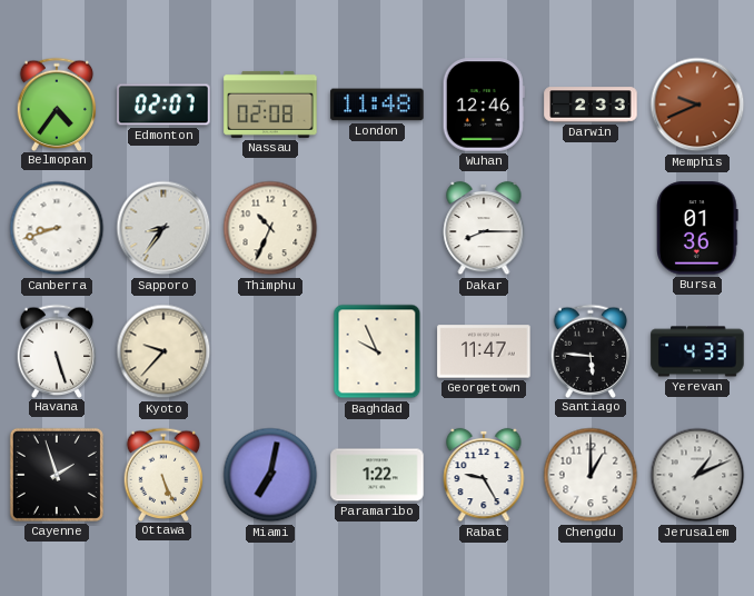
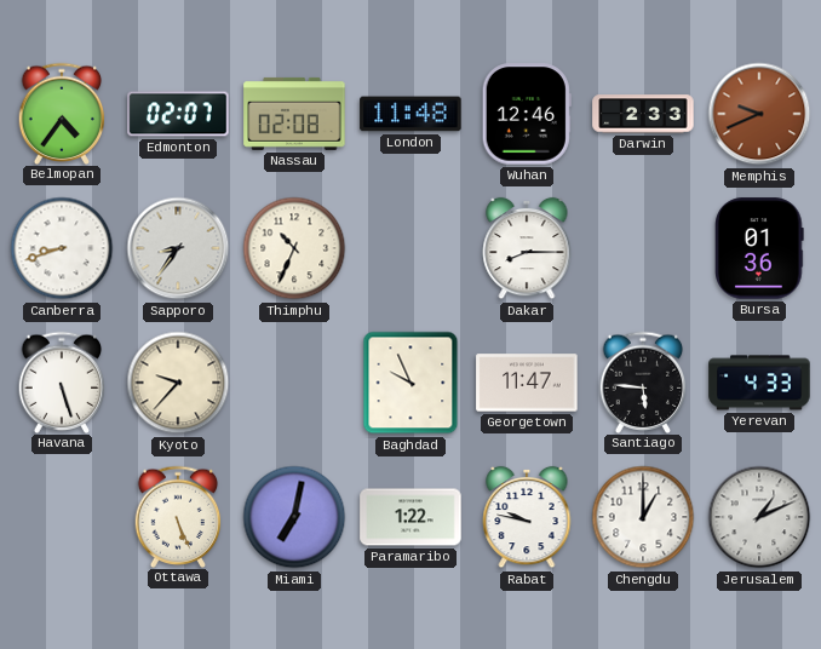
Cayenne: 1:57 -> none
Rabat: 9:25 -> 9:47
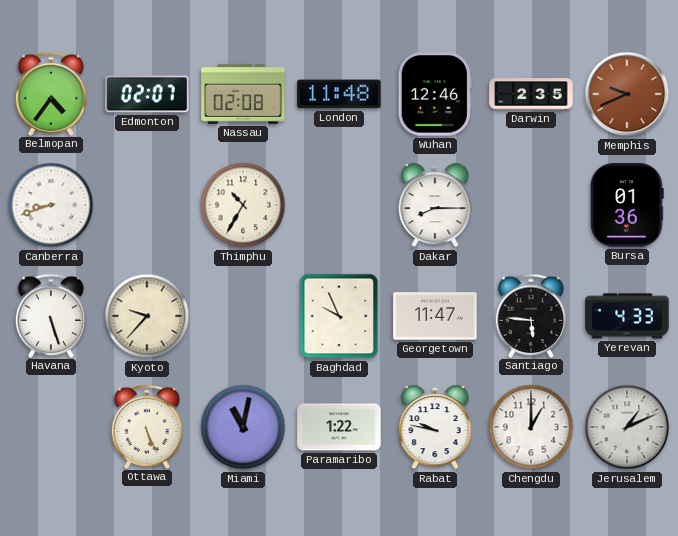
Darwin: 2:33 -> 2:35
Sapporo: 8:36 -> none
Thimphu: 10:34 -> 10:35
Miami: 7:02 -> 11:02
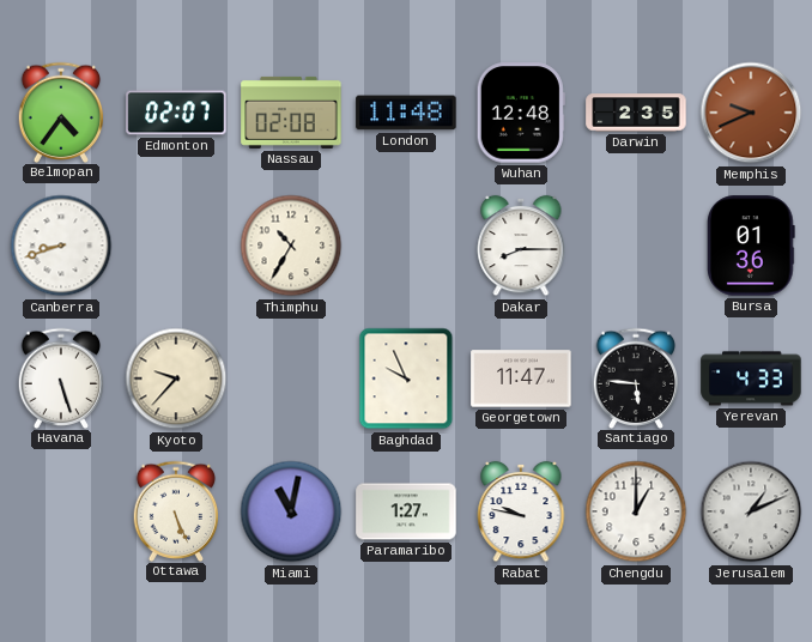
Wuhan: 12:46 -> 12:48
Paramaribo: 1:22 -> 1:27
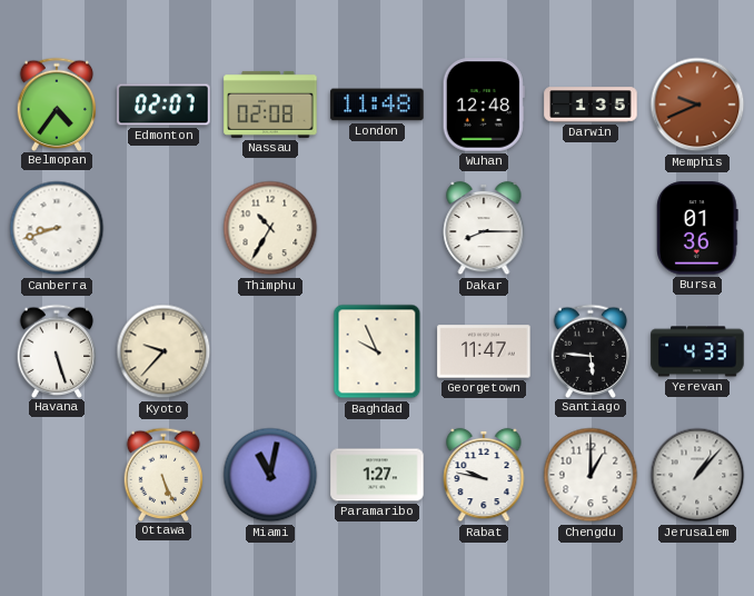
Darwin: 2:35 -> 1:35
Jerusalem: 1:11 -> 1:07
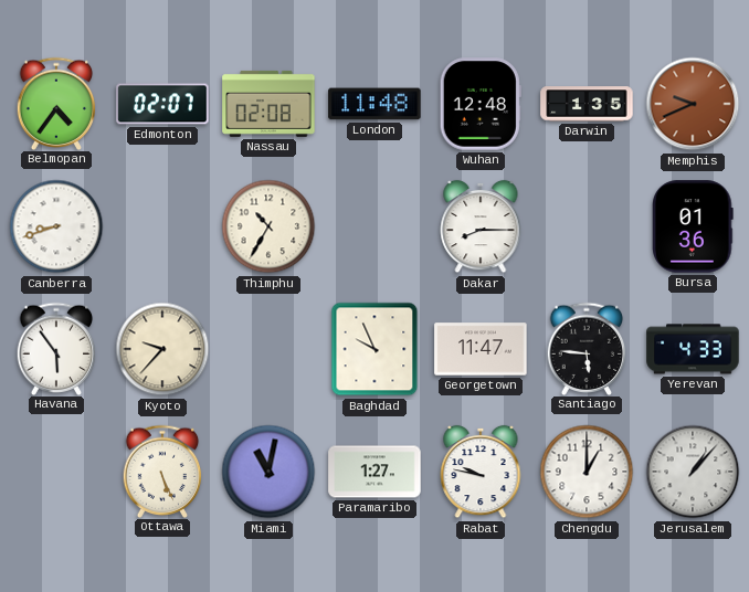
Havana: 5:27 -> 5:54
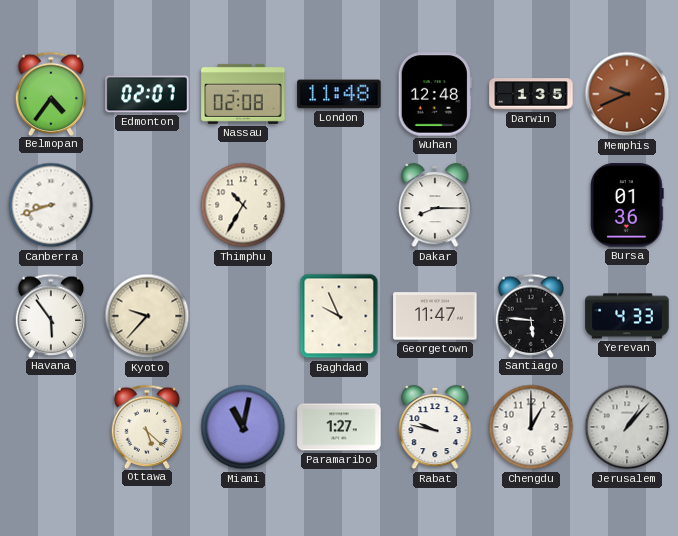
Ottawa: 5:26 -> 5:22
